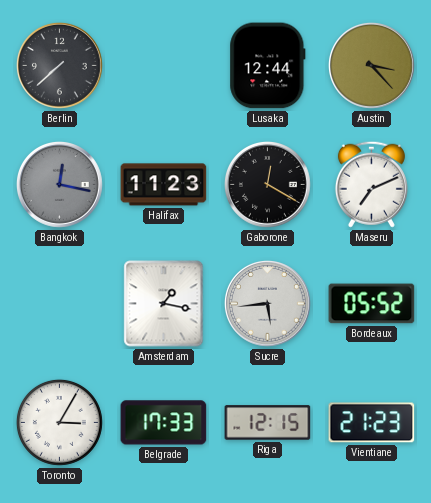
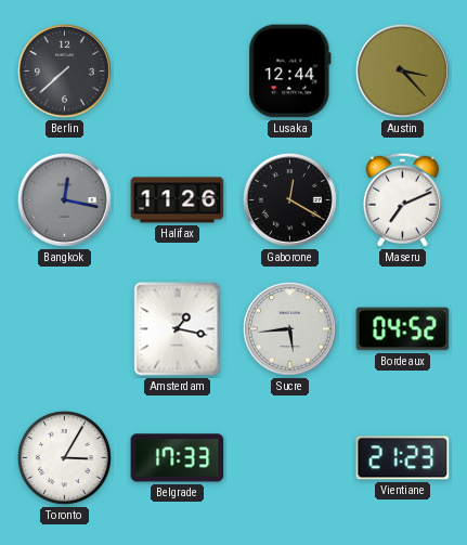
Halifax: 11:23 -> 11:26
Bordeaux: 05:52 -> 04:52
Riga: 12:15 -> none
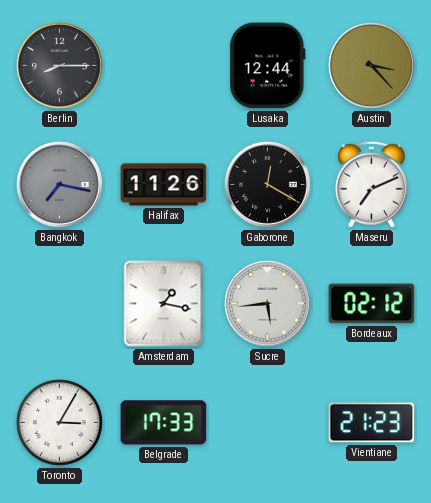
Berlin: 7:38 -> 8:15
Bangkok: 12:17 -> 7:17
Bordeaux: 04:52 -> 02:12
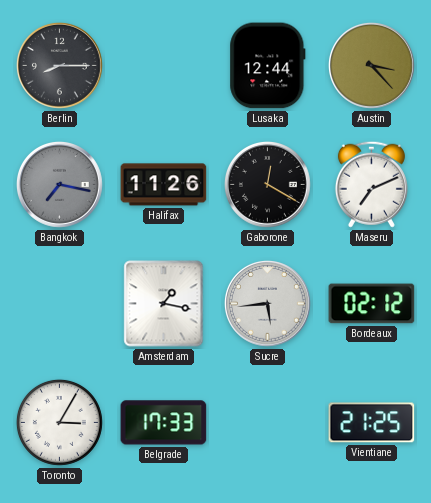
Vientiane: 21:23 -> 21:25
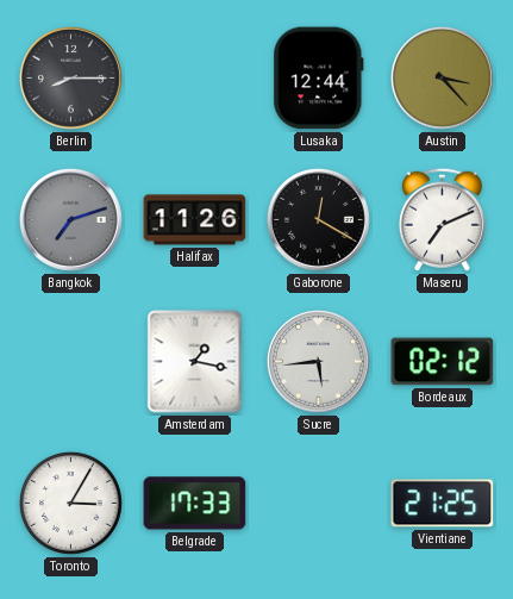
Bangkok: 7:17 -> 7:12
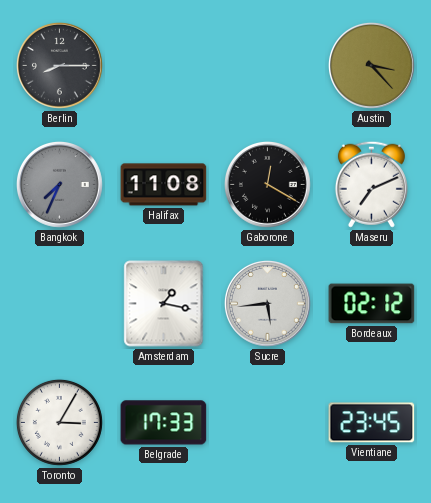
Lusaka: 12:44 -> none
Bangkok: 7:12 -> 7:34
Halifax: 11:26 -> 11:08
Vientiane: 21:25 -> 23:45
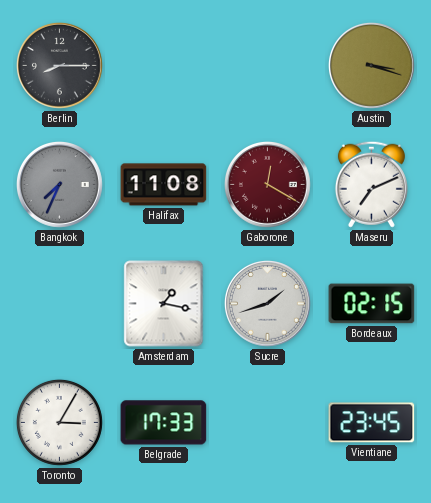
Austin: 3:23 -> 3:18
Gaborone dial: black -> burgundy
Sucre: 5:44 -> 1:42
Bordeaux: 02:12 -> 02:15
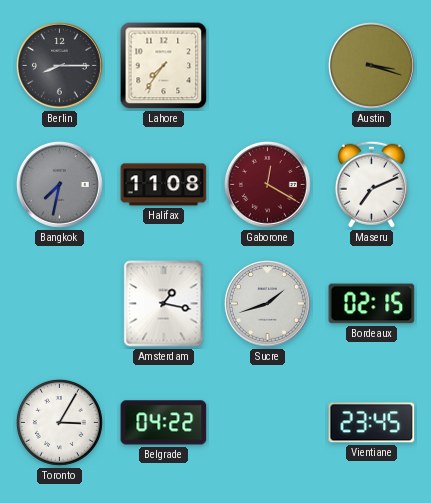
Lahore: none -> 7:36
Bangkok: 7:34 -> 7:32
Belgrade: 17:33 -> 04:22
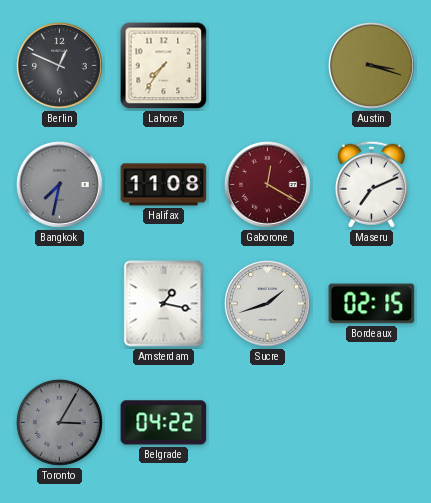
Berlin: 8:15 -> 12:49
Toronto dial: white -> grey
Vientiane: 23:45 -> none
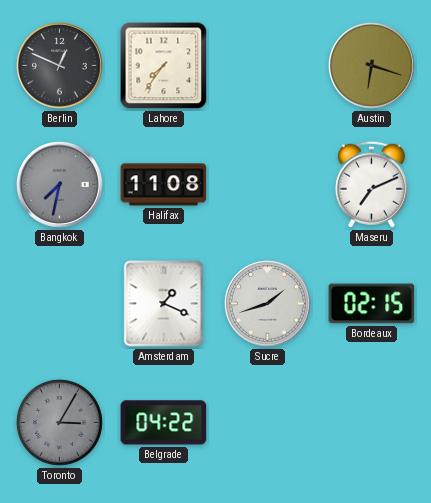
Austin: 3:18 -> 6:18
Gaborone: 12:20 -> none
Amsterdam: 1:17 -> 1:19
